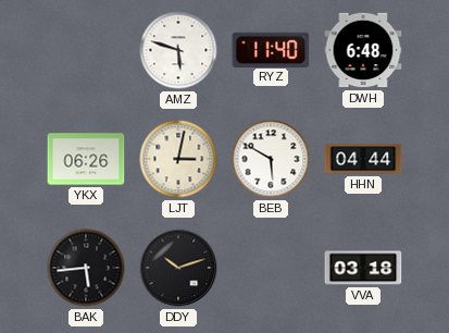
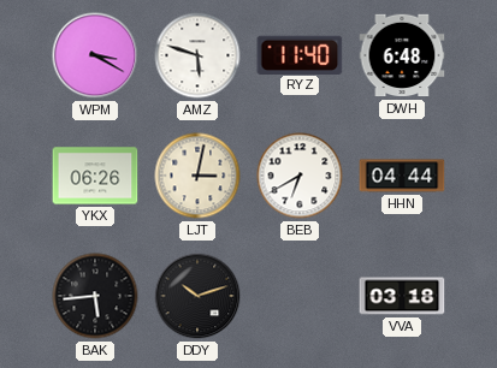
WPM: none -> 3:20
BEB: 5:50 -> 6:40
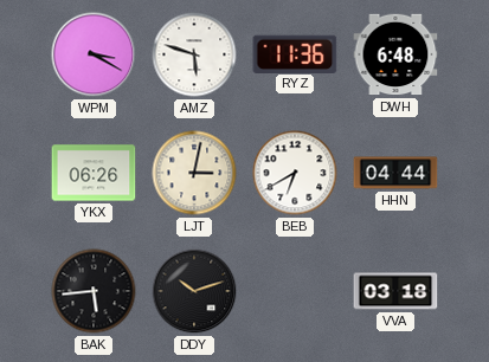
RYZ: 11:40 -> 11:36
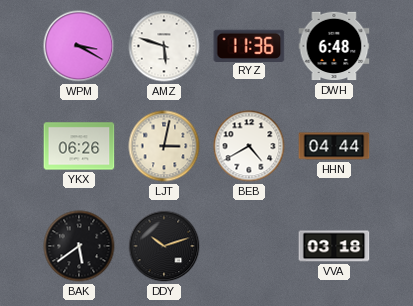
BEB: 6:40 -> 4:40
BAK: 5:44 -> 5:39
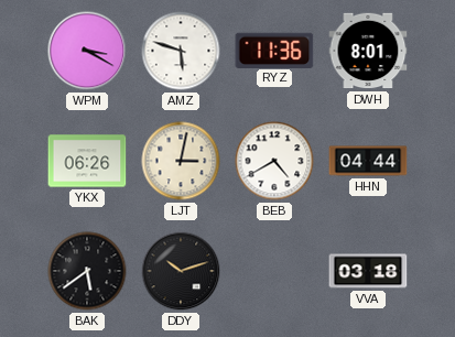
DWH: 6:48 -> 8:01
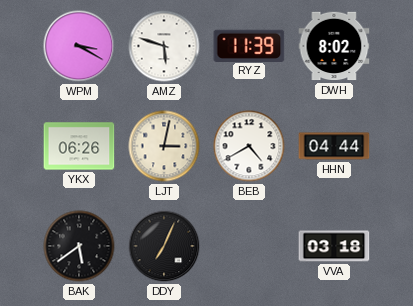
RYZ: 11:36 -> 11:39
DWH: 8:01 -> 8:02
DDY: 10:12 -> 7:04
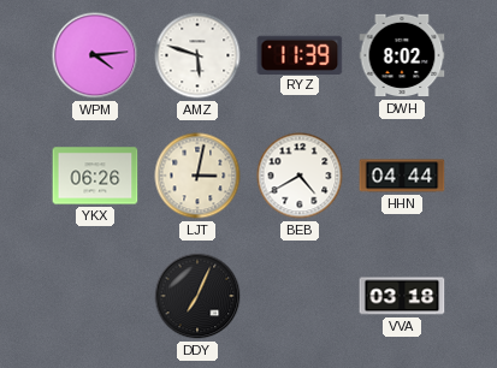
WPM: 3:20 -> 4:14
BAK: 5:39 -> none
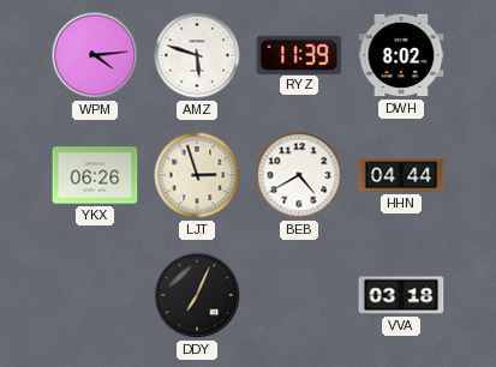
LJT: 3:02 -> 2:57
